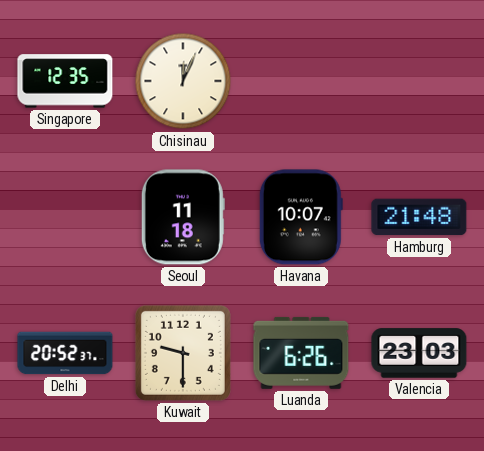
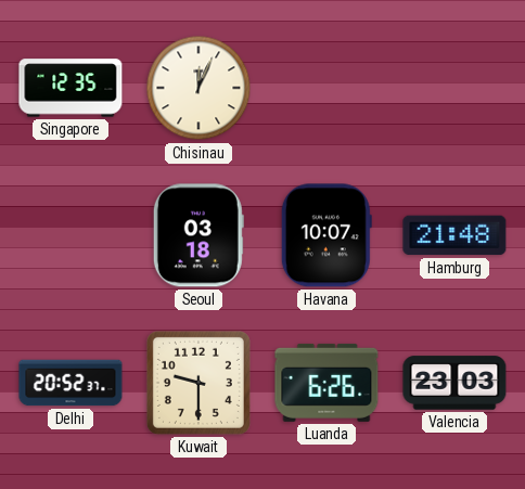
Seoul: 11:18 -> 03:18
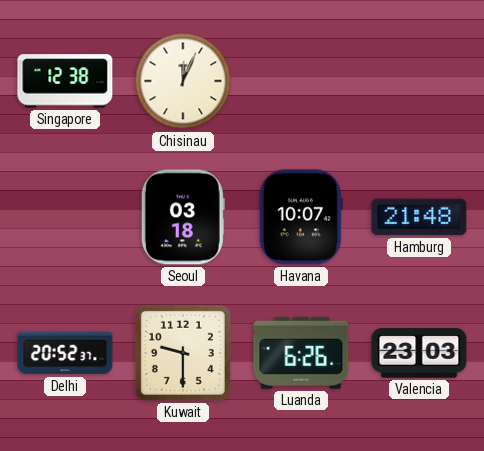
Singapore: 12:35 -> 12:38
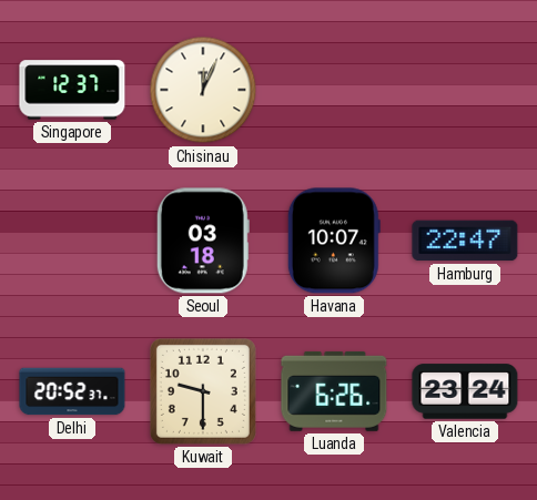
Singapore: 12:38 -> 12:37
Hamburg: 21:48 -> 22:47
Valencia: 23:03 -> 23:24
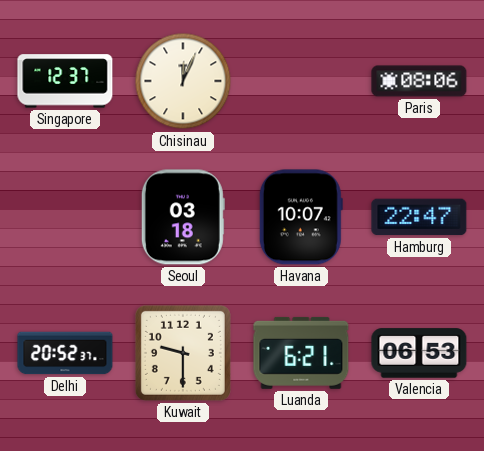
Paris: none -> 08:06
Luanda: 6:26 -> 6:21
Valencia: 23:24 -> 06:53
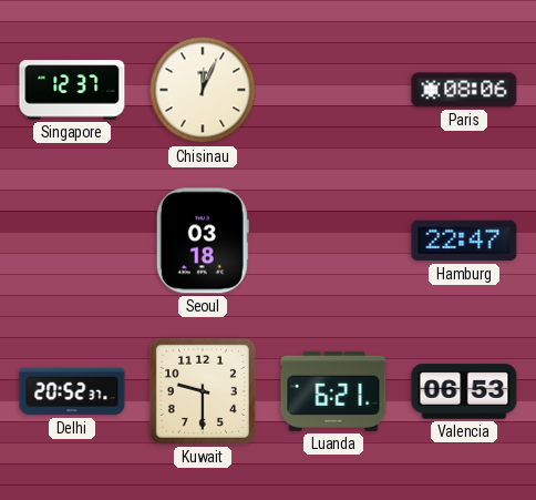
Havana: 10:07 -> none
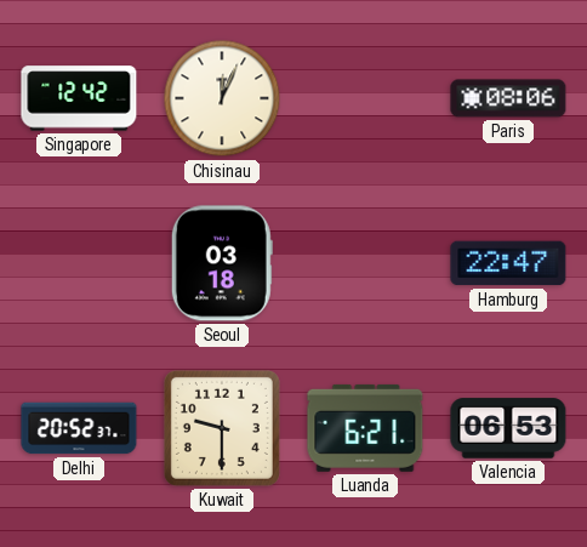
Singapore: 12:37 -> 12:42
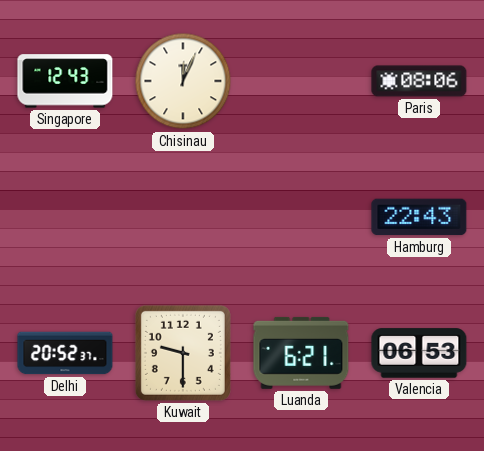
Singapore: 12:42 -> 12:43
Seoul: 03:18 -> none
Hamburg: 22:47 -> 22:43
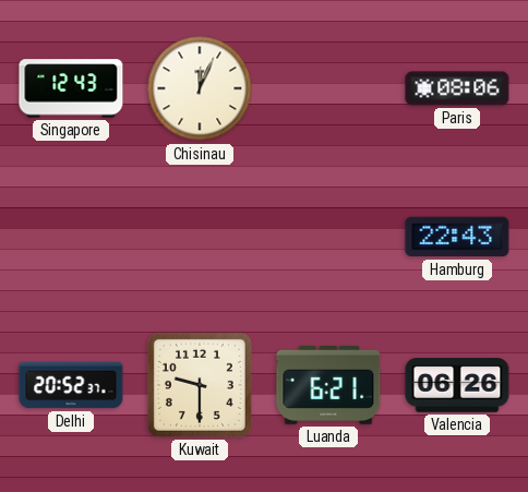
Valencia: 06:53 -> 06:26
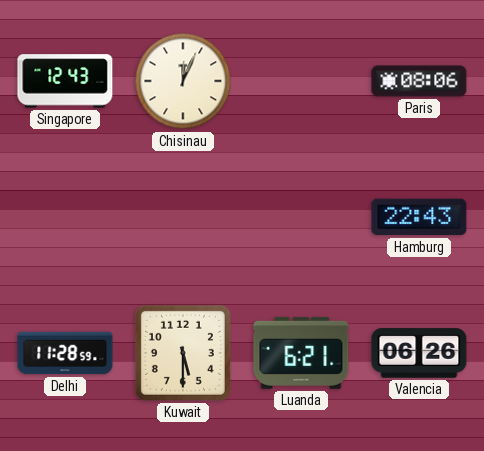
Delhi: 20:52 -> 11:28
Kuwait: 9:30 -> 5:30
